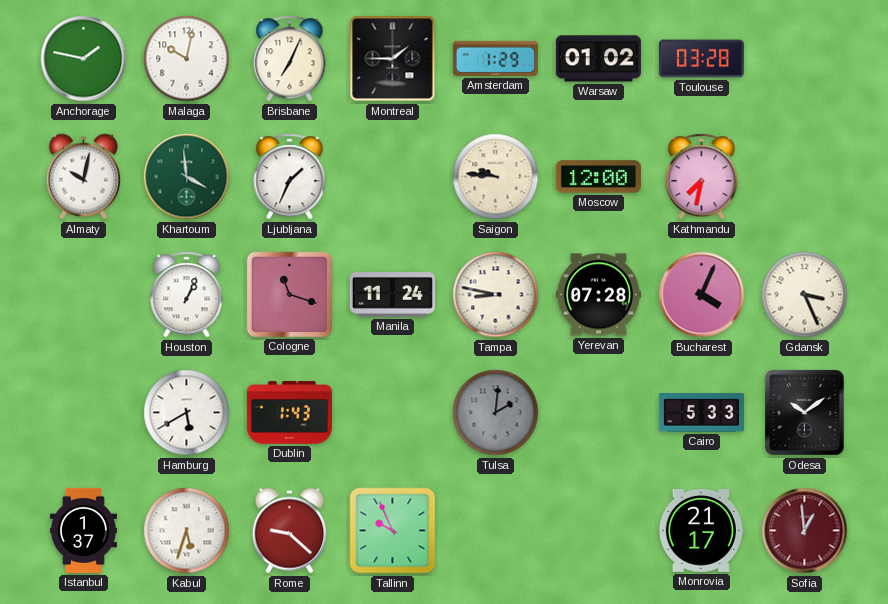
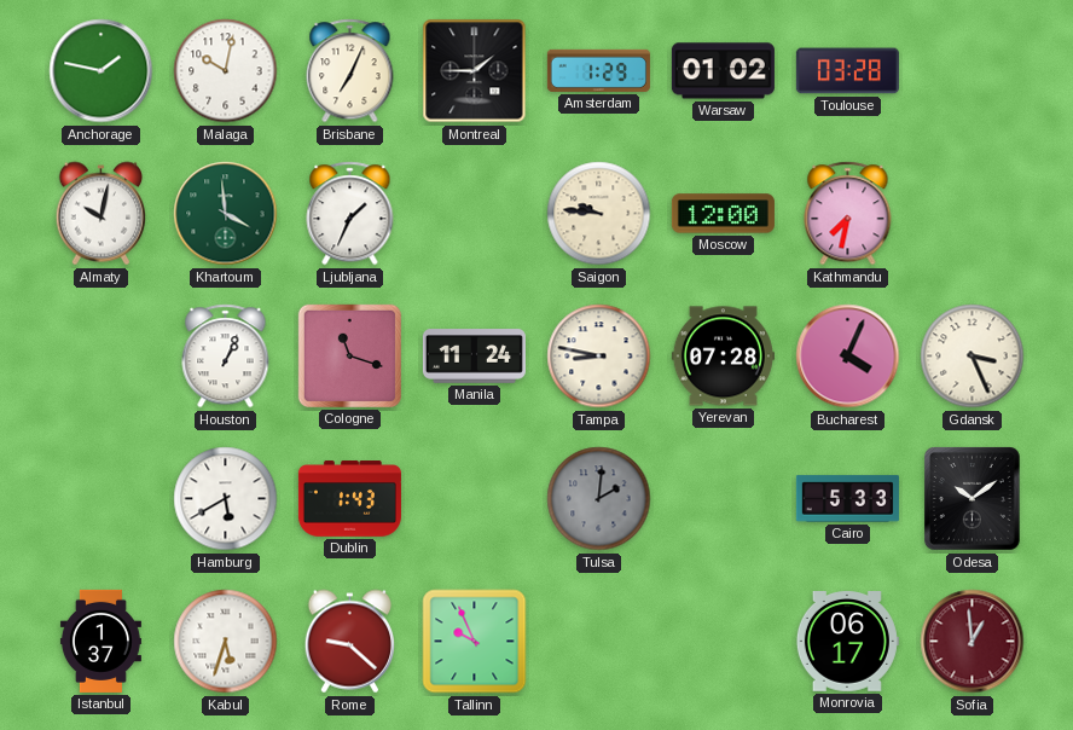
Monrovia: 21:17 -> 06:17
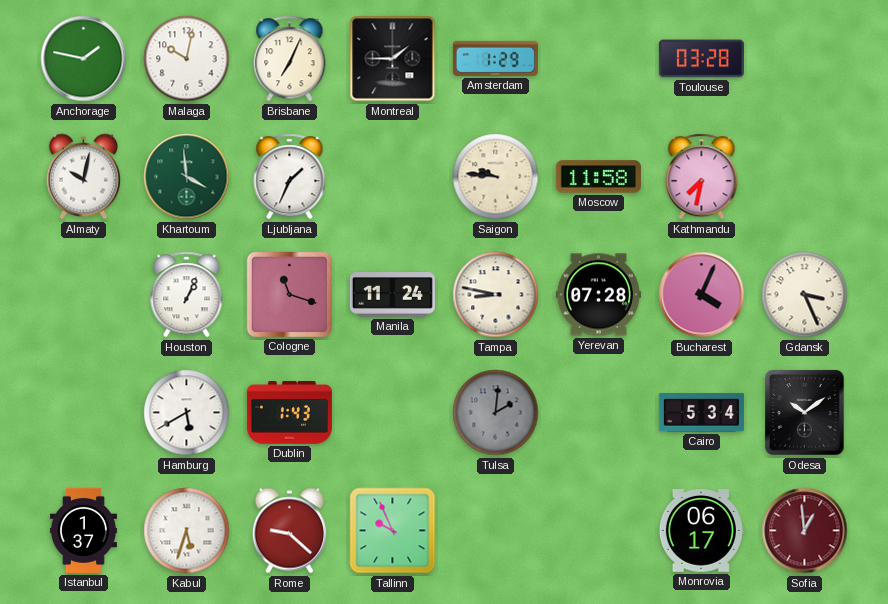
Warsaw: 01:02 -> none
Moscow: 12:00 -> 11:58
Cairo: 5:33 -> 5:34
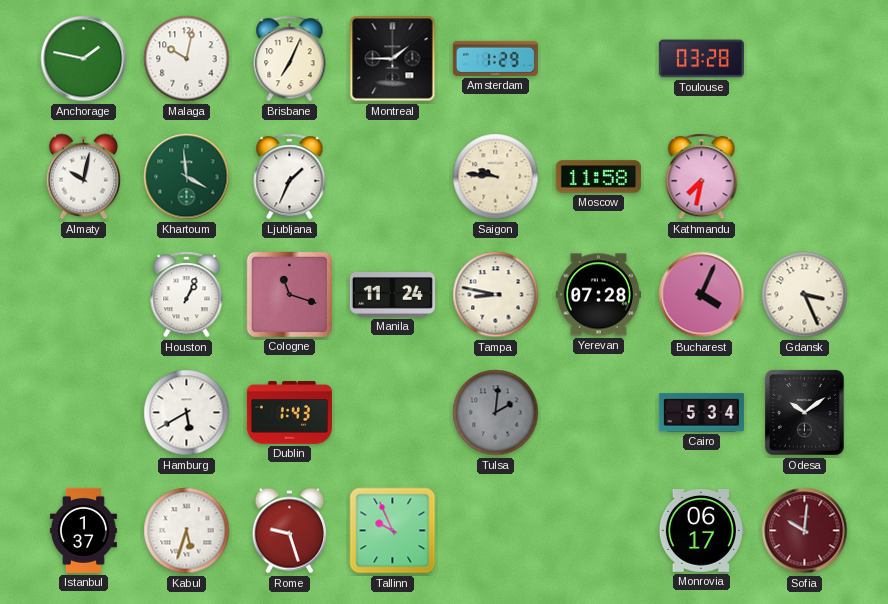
Rome: 9:22 -> 9:27
Sofia: 12:59 -> 10:01
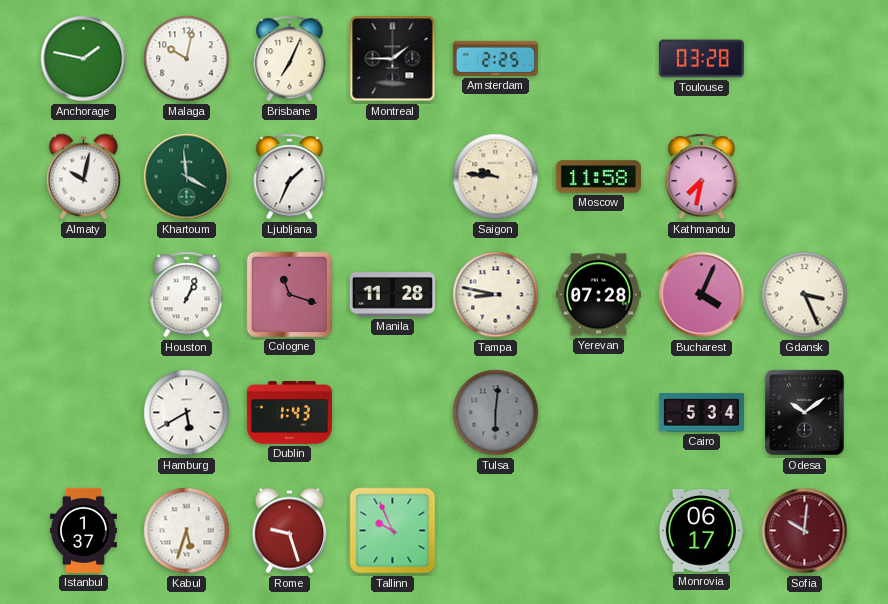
Amsterdam: 1:29 -> 2:25
Manila: 11:24 -> 11:28
Tulsa: 2:01 -> 6:01
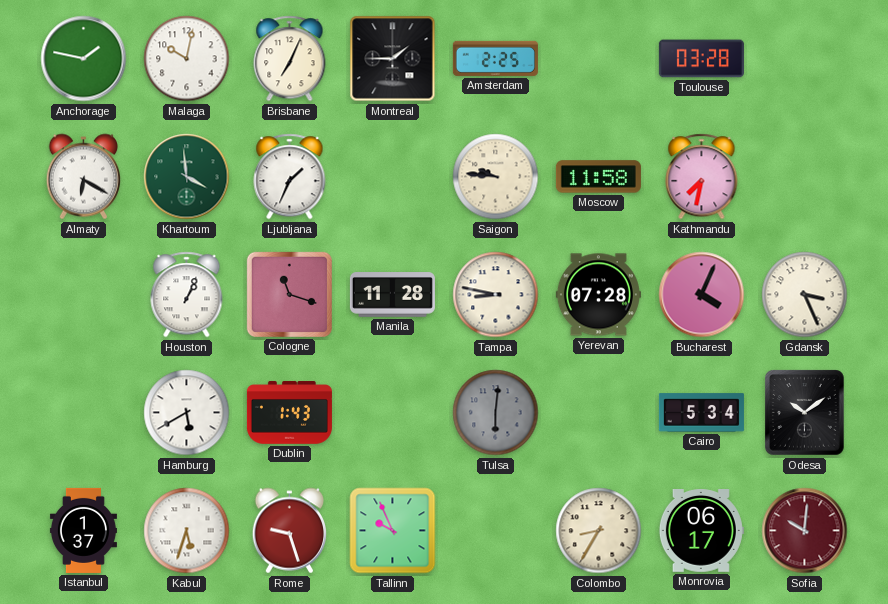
Almaty: 10:02 -> 6:20
Colombo: none -> 8:35
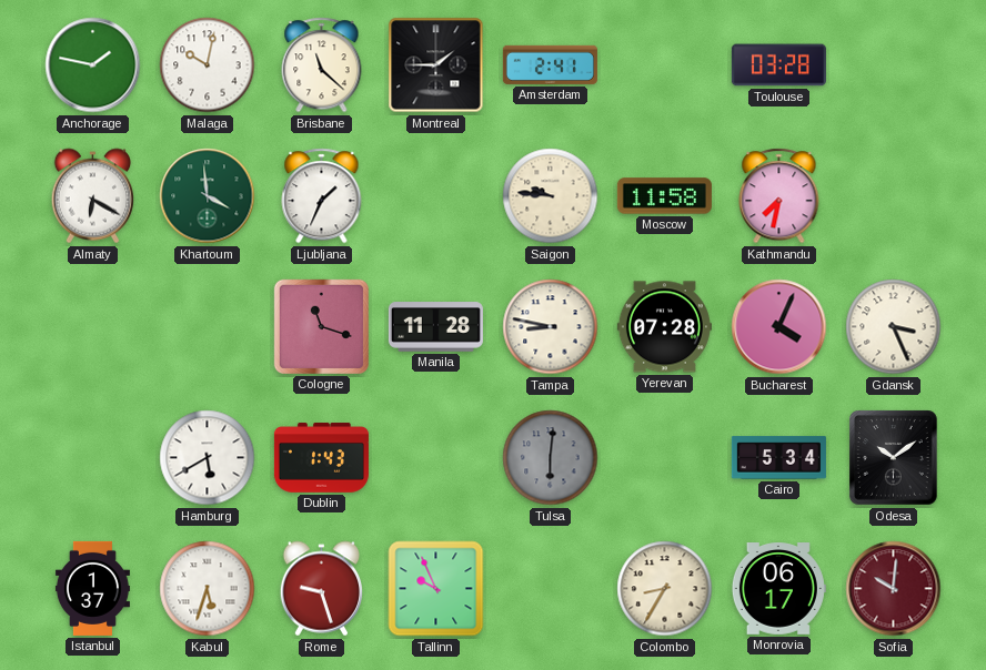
Brisbane: 7:04 -> 11:22
Amsterdam: 2:25 -> 2:41
Houston: 1:04 -> none
